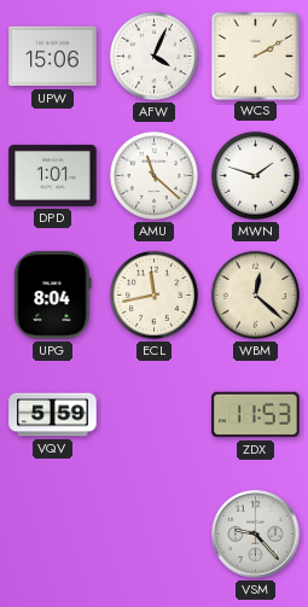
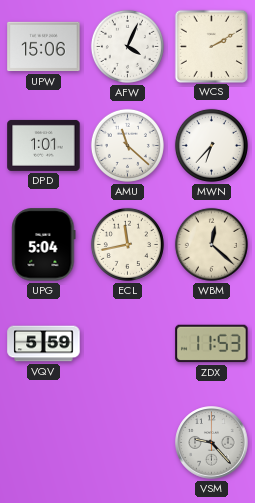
MWN: 1:48 -> 6:37
UPG: 8:04 -> 5:04
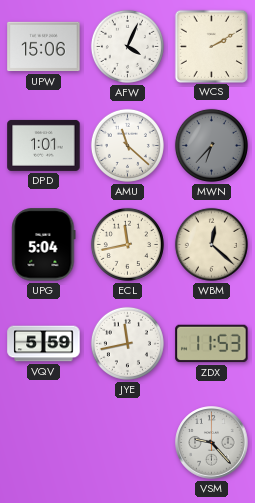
MWN dial: white -> grey
JYE: none -> 11:43
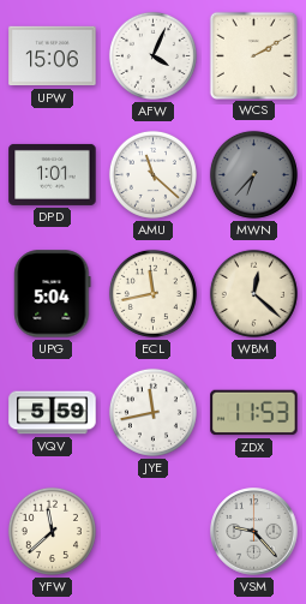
YFW: none -> 11:38
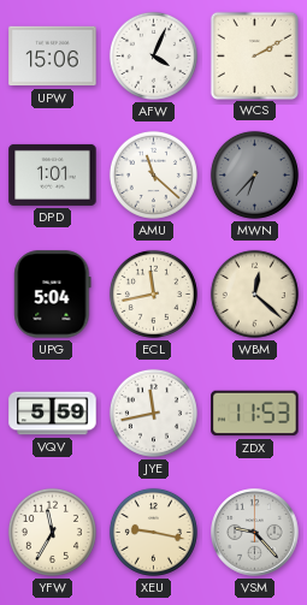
YFW: 11:38 -> 11:35
XEU: none -> 9:17
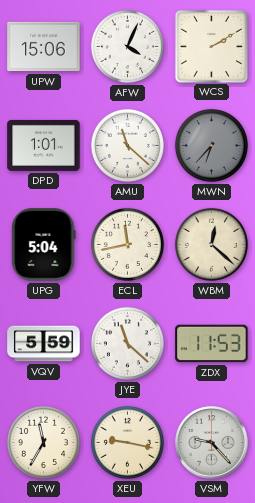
JYE: 11:43 -> 11:22
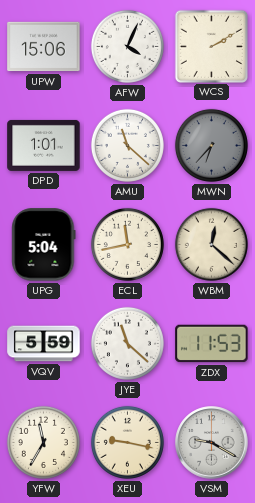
VSM: 9:23 -> 9:20
